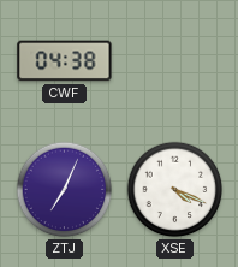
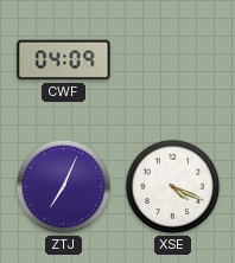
CWF: 04:38 -> 04:09
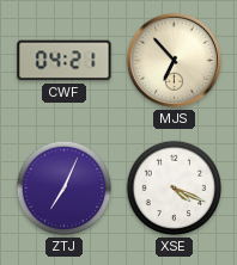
CWF: 04:09 -> 04:21
MJS: none -> 6:53
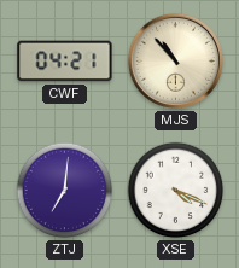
MJS: 6:53 -> 10:53
ZTJ: 7:04 -> 7:01
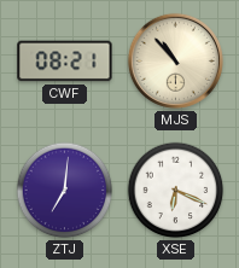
CWF: 04:21 -> 08:21
XSE: 4:19 -> 6:19
